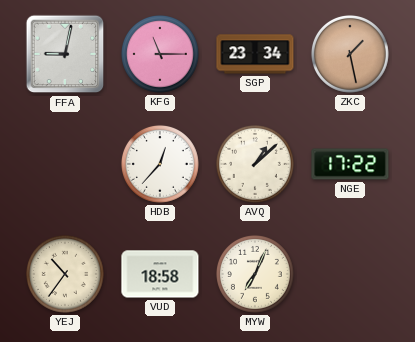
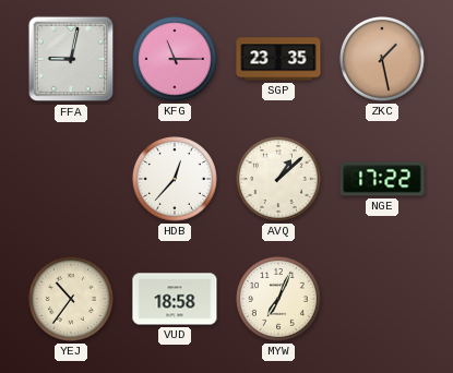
SGP: 23:34 -> 23:35
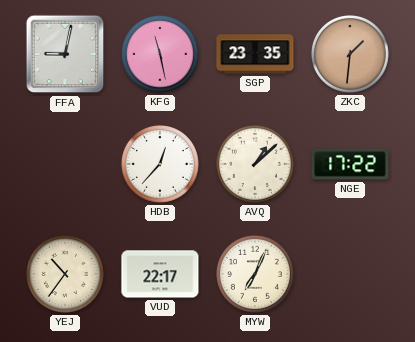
KFG: 11:15 -> 11:28
ZKC: 1:28 -> 1:31
VUD: 18:58 -> 22:17
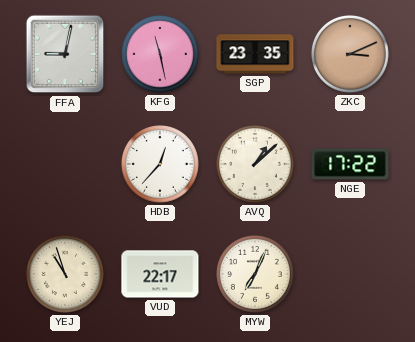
ZKC: 1:31 -> 3:11
YEJ: 10:36 -> 10:57
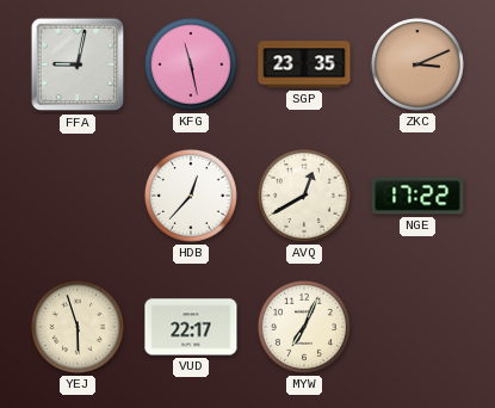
AVQ: 1:08 -> 12:40
YEJ: 10:57 -> 5:57
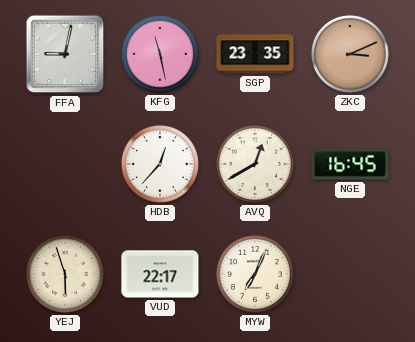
NGE: 17:22 -> 16:45
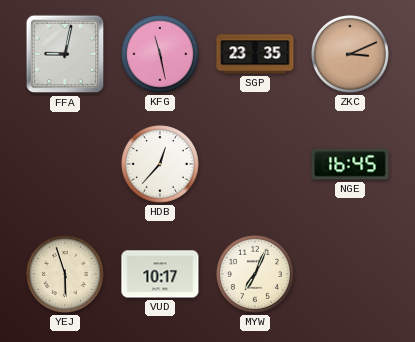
AVQ: 12:40 -> none
VUD: 22:17 -> 10:17
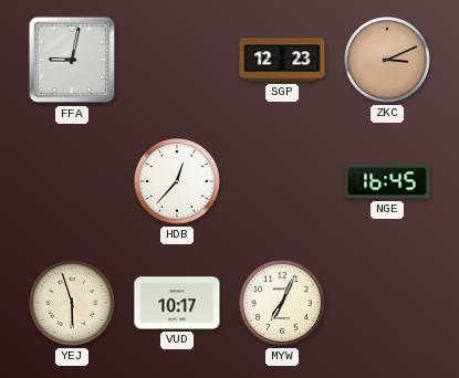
KFG: 11:28 -> none
SGP: 23:35 -> 12:23
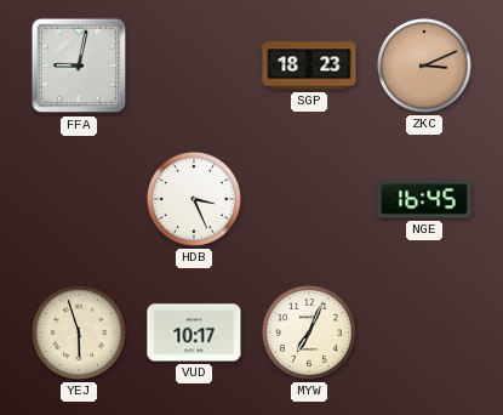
SGP: 12:23 -> 18:23
HDB: 12:37 -> 3:26
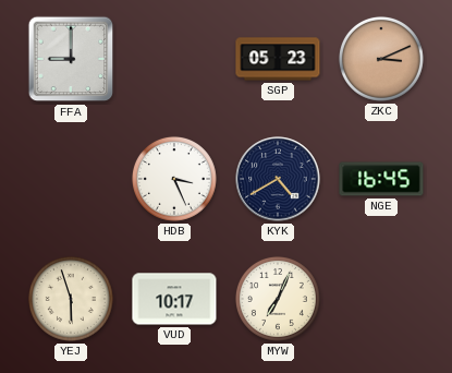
FFA: 9:02 -> 9:00
SGP: 18:23 -> 05:23
KYK: none -> 4:40
